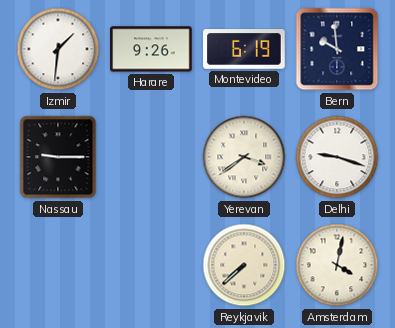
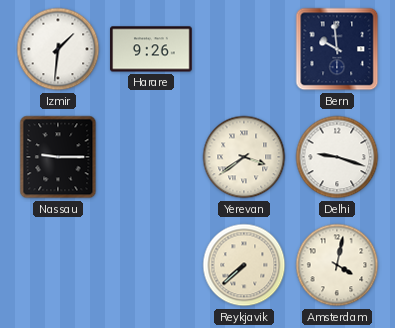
Montevideo: 6:19 -> none
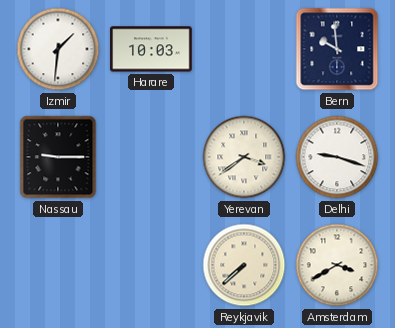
Harare: 9:26 -> 10:03
Amsterdam: 4:02 -> 3:40
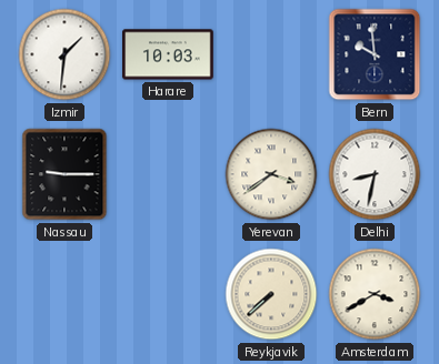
Delhi: 9:18 -> 8:32
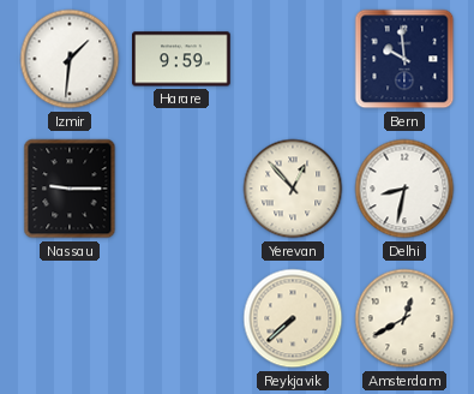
Harare: 10:03 -> 9:59
Yerevan: 3:39 -> 12:53
Amsterdam: 3:40 -> 12:40
